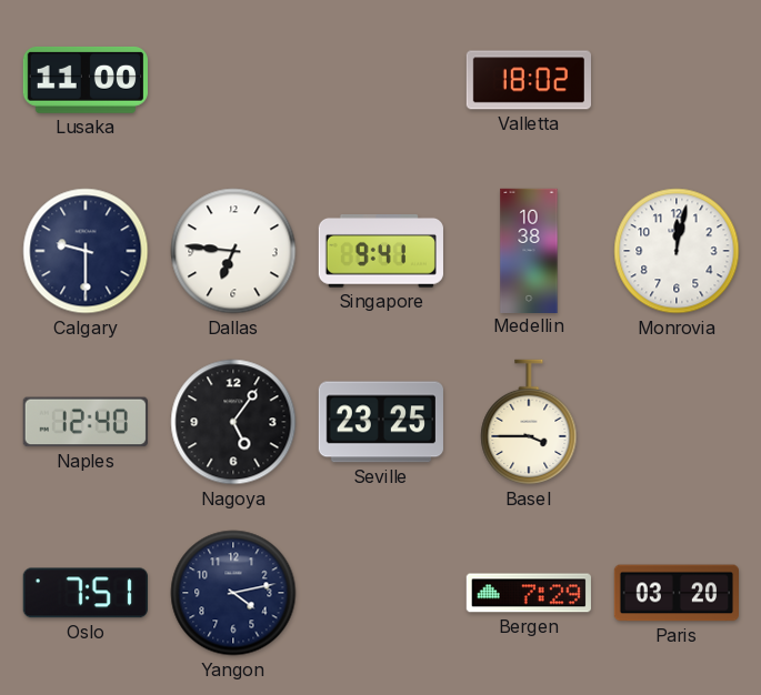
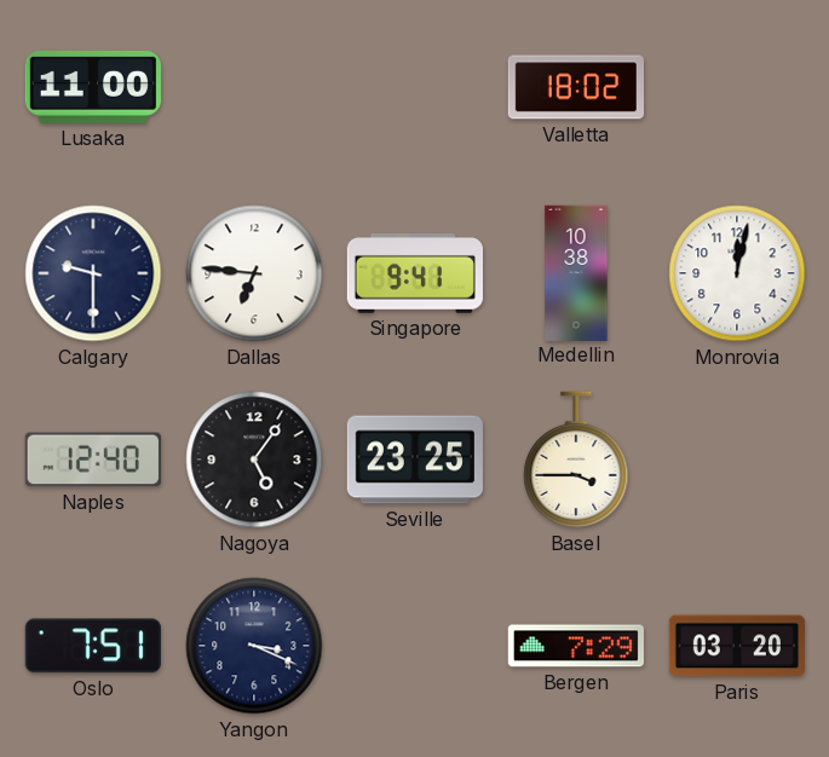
Yangon: 4:13 -> 3:19
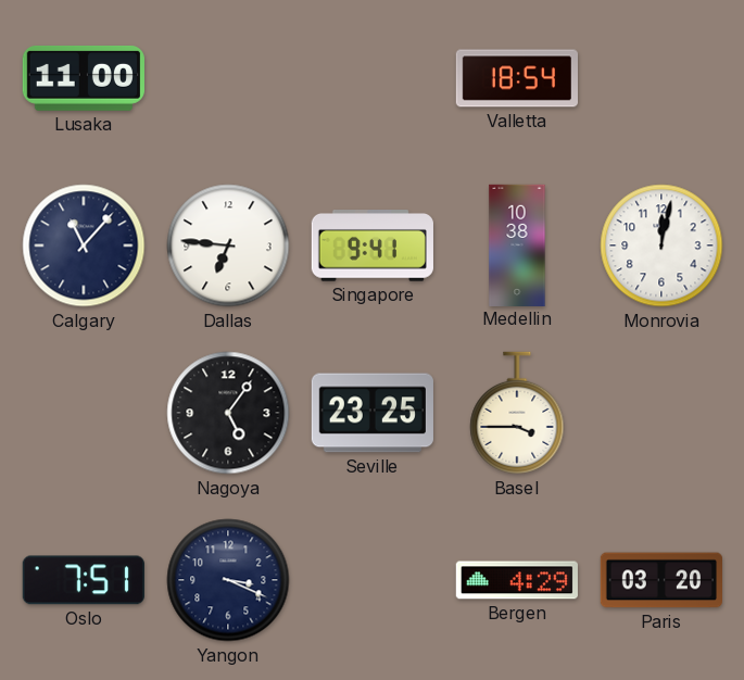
Valletta: 18:02 -> 18:54
Calgary: 9:30 -> 11:07
Naples: 12:40 -> none
Bergen: 7:29 -> 4:29
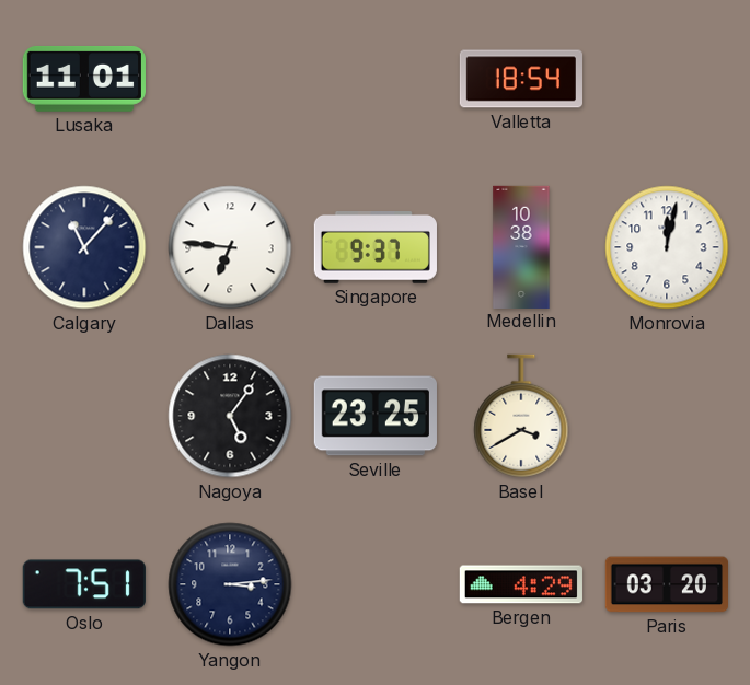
Lusaka: 11:00 -> 11:01
Singapore: 9:41 -> 9:37
Basel: 3:45 -> 3:40
Yangon: 3:19 -> 3:14
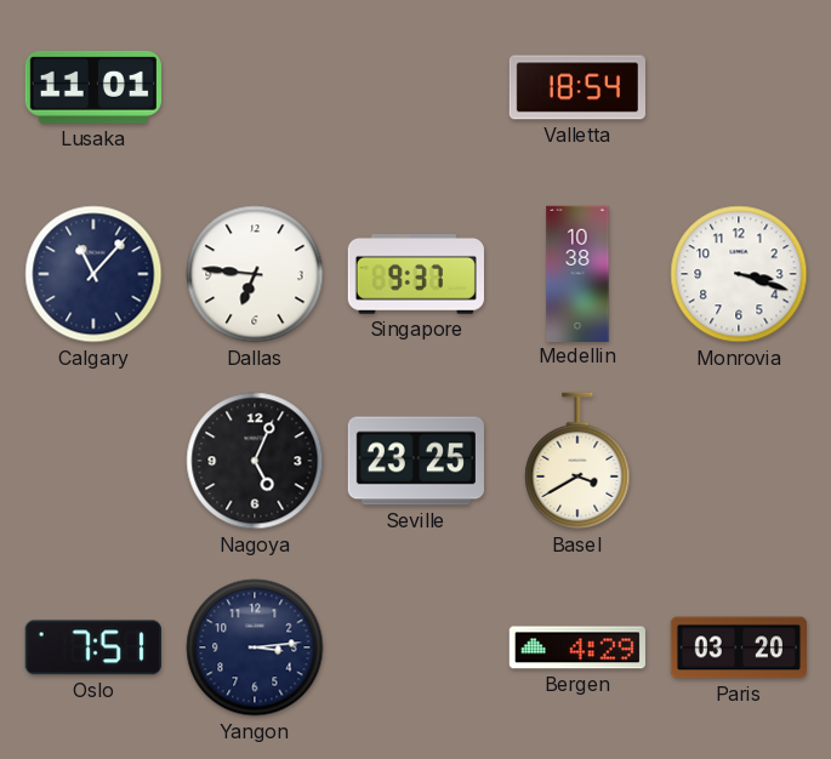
Monrovia: 12:02 -> 3:18
Nagoya: 5:06 -> 5:04
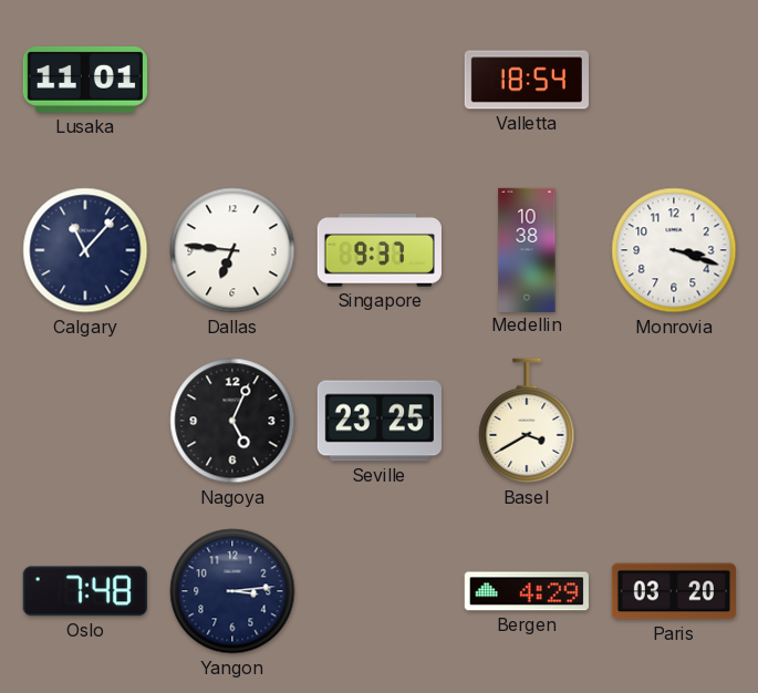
Oslo: 7:51 -> 7:48
